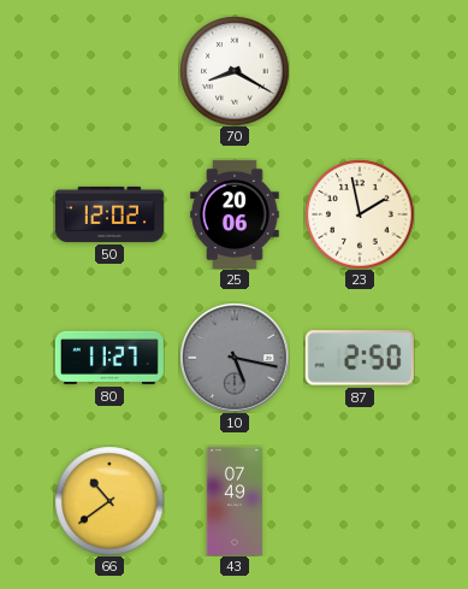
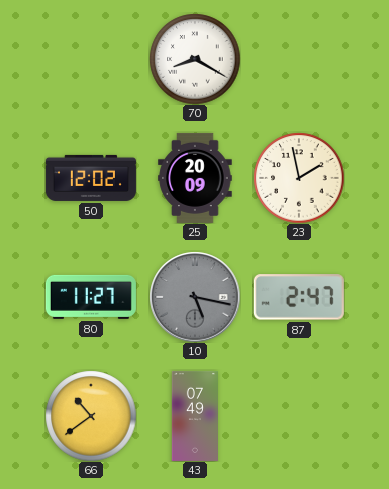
25: 20:06 -> 20:09
87: 2:50 -> 2:47
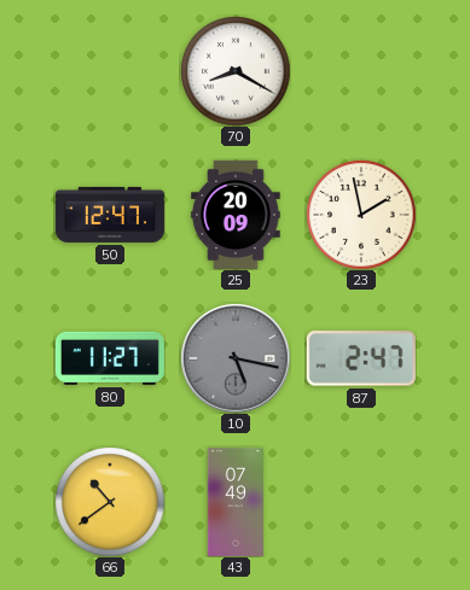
50: 12:02 -> 12:47
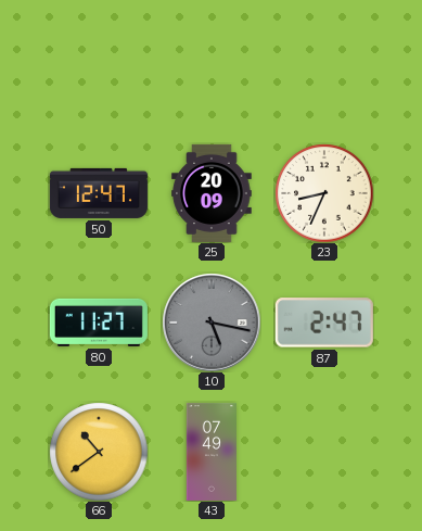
70: 8:20 -> none
23: 1:58 -> 8:34
